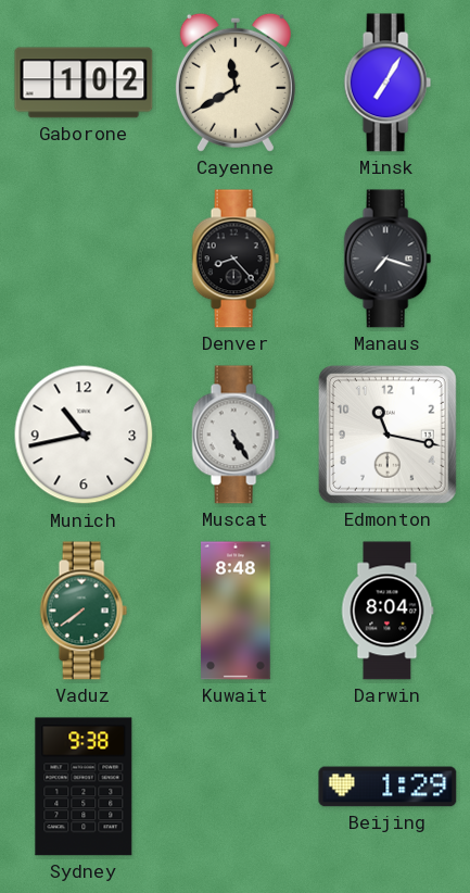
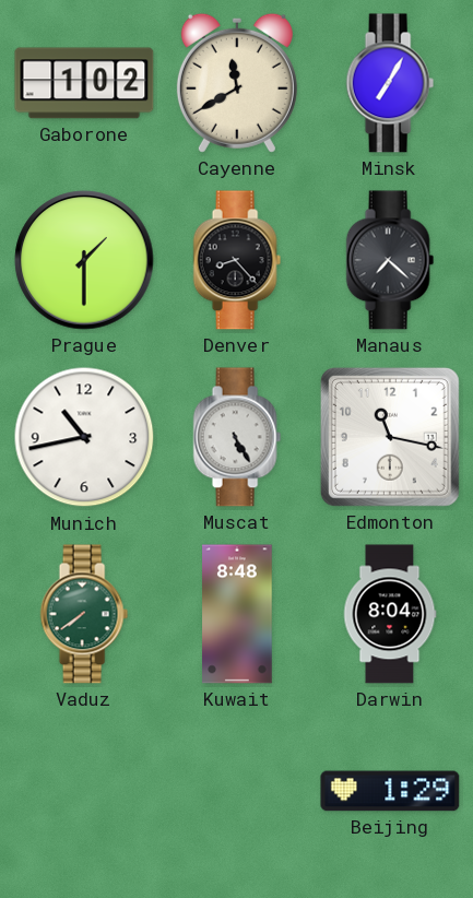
Prague: none -> 1:30
Manaus: 7:18 -> 7:22
Sydney: 9:38 -> none
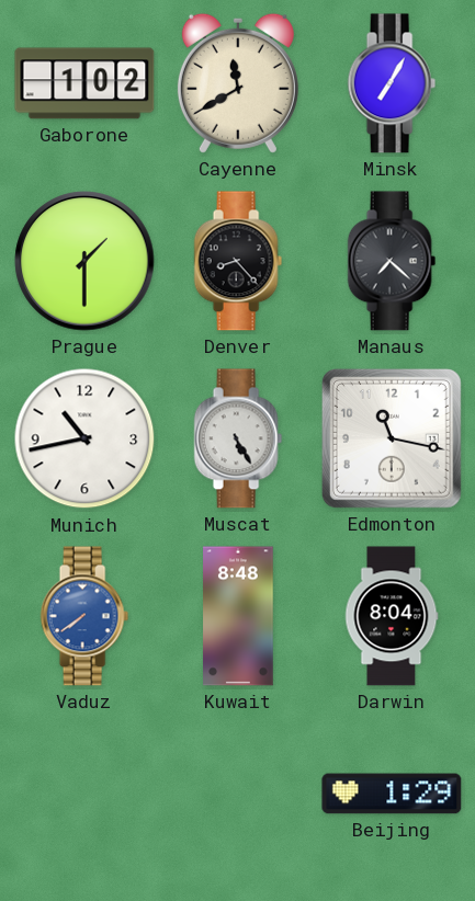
Vaduz dial: green -> blue
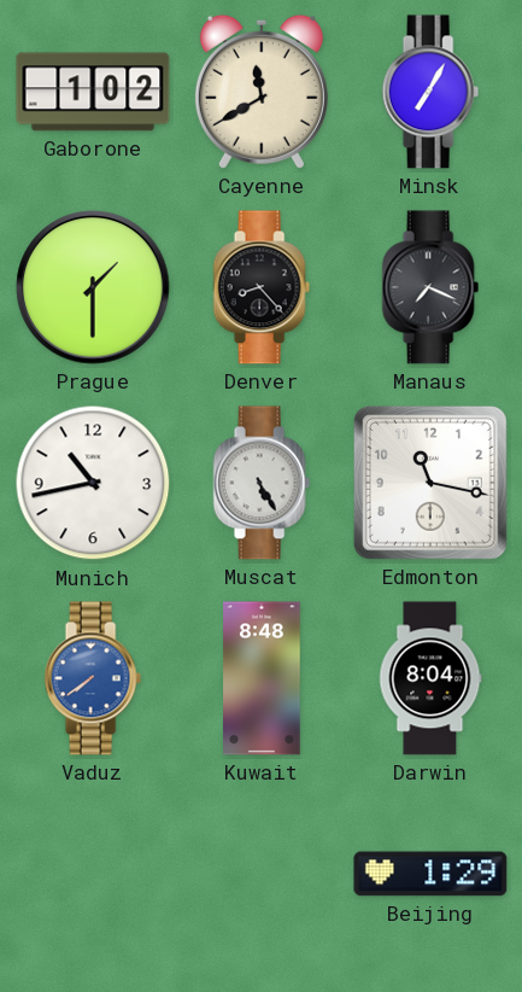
Manaus: 7:22 -> 7:19
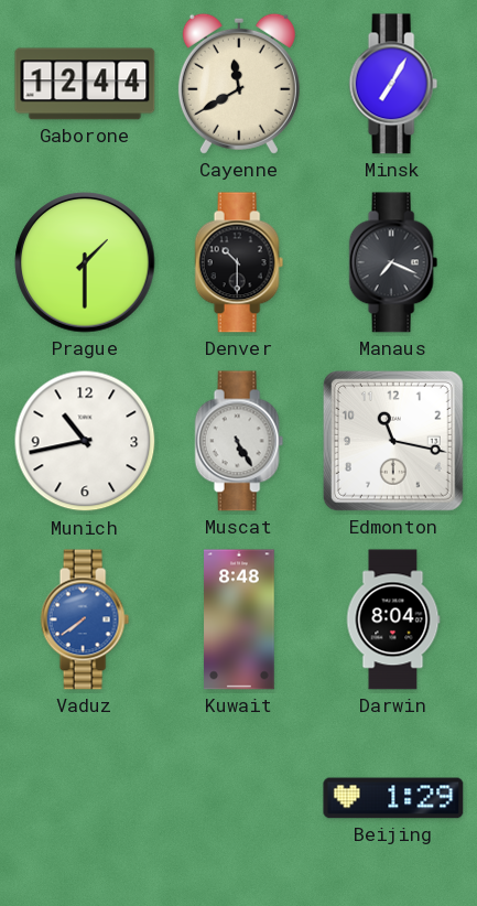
Gaborone: 1:02 -> 12:44
Denver: 8:23 -> 10:30
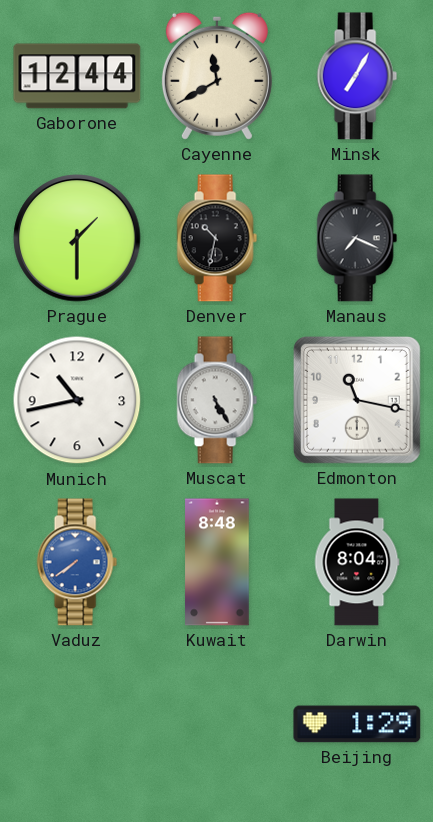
Denver: 10:30 -> 10:32
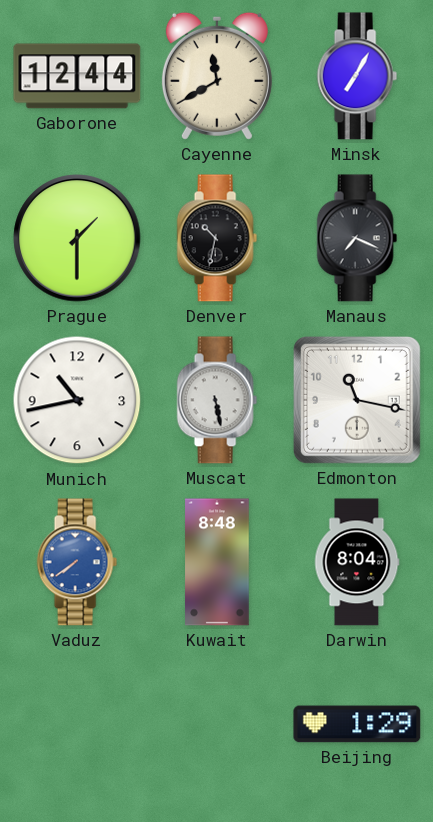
Muscat: 5:25 -> 5:28
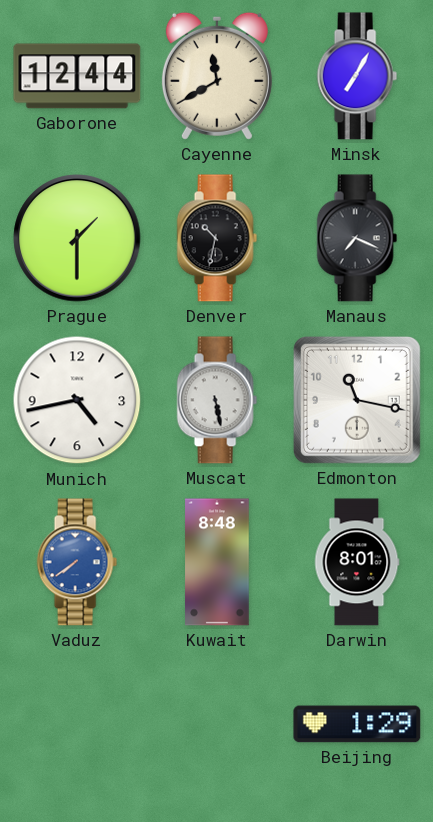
Munich: 10:43 -> 4:43
Darwin: 8:04 -> 8:01
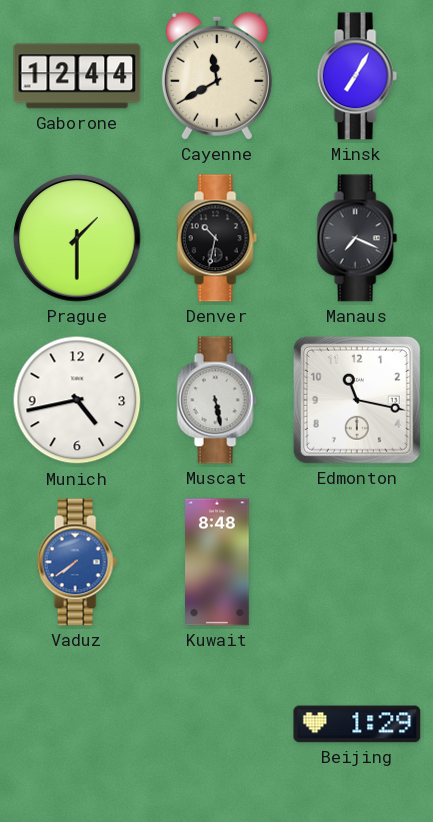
Darwin: 8:01 -> none
